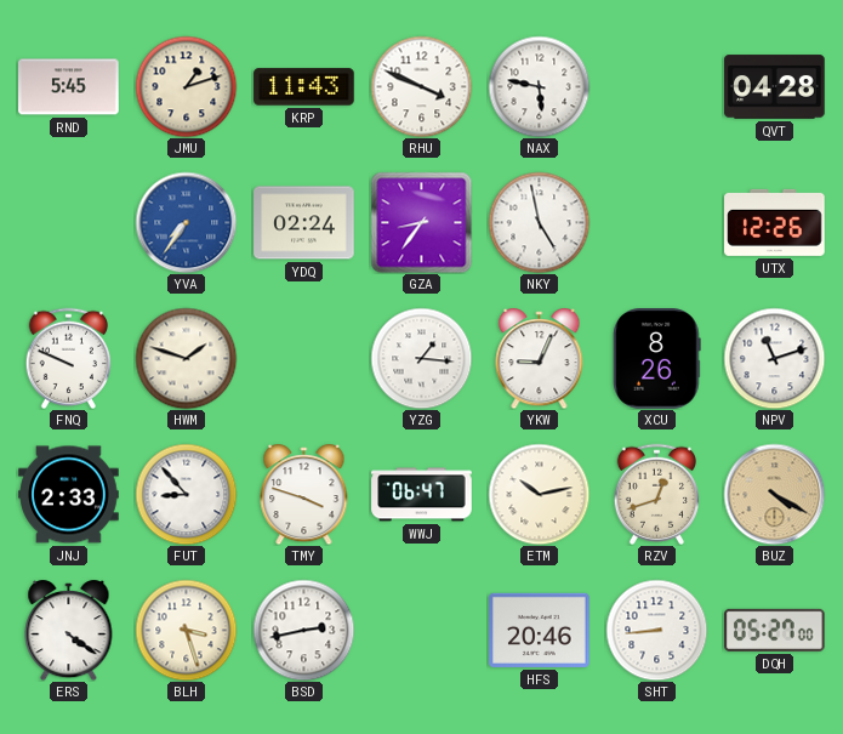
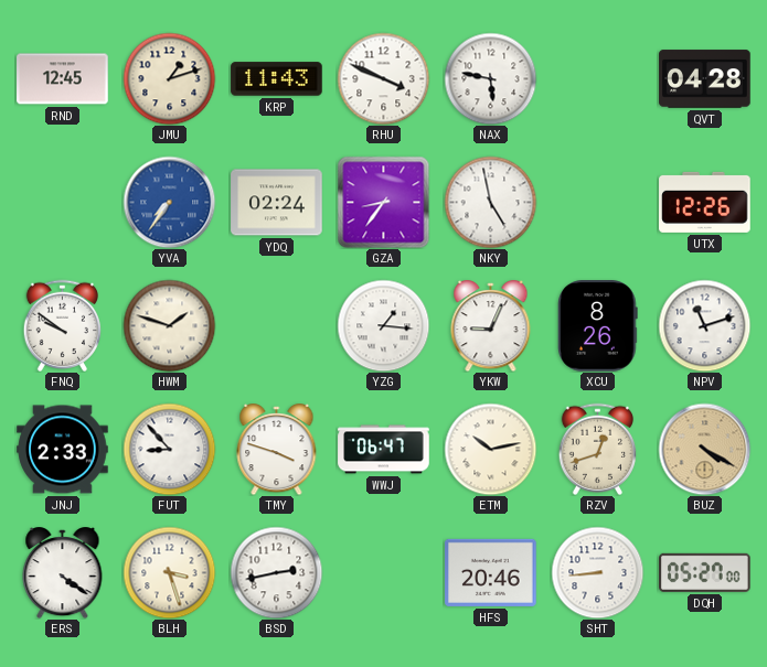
RND: 5:45 -> 12:45
FNQ: 9:49 -> 9:51
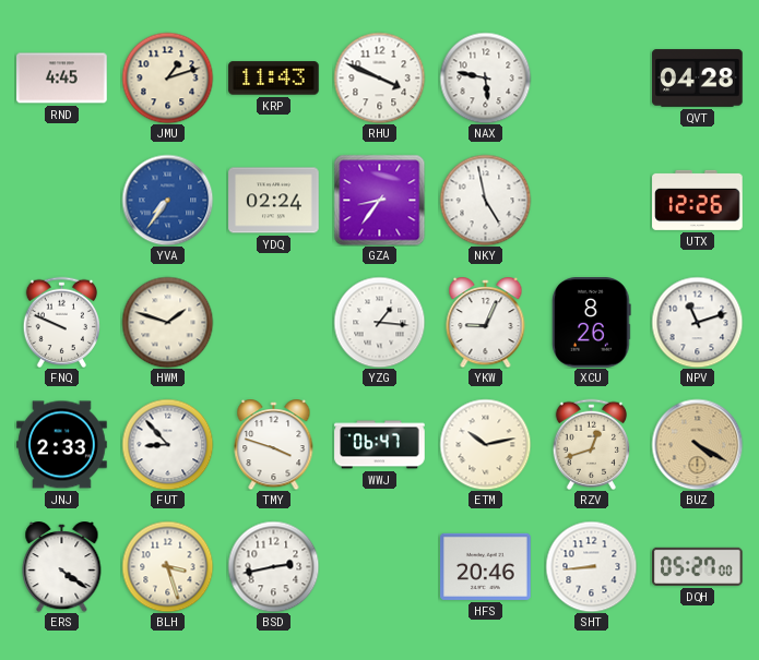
RND: 12:45 -> 4:45
FNQ: 9:51 -> 9:49
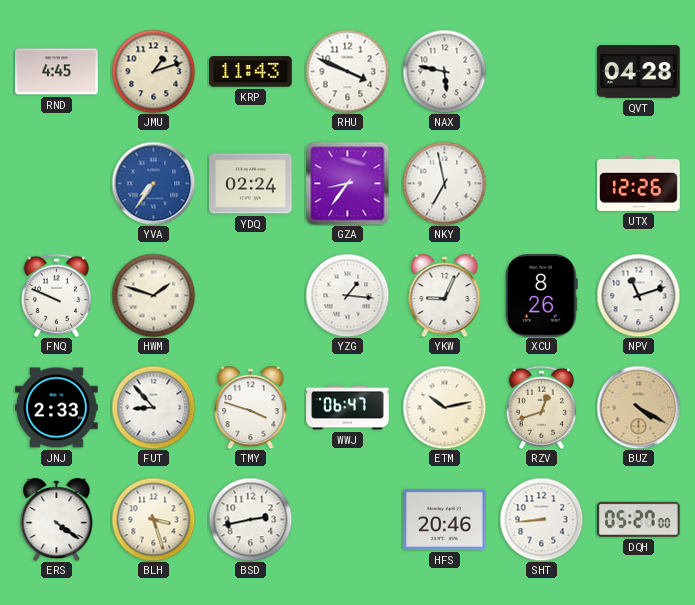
NKY: 4:58 -> 6:58
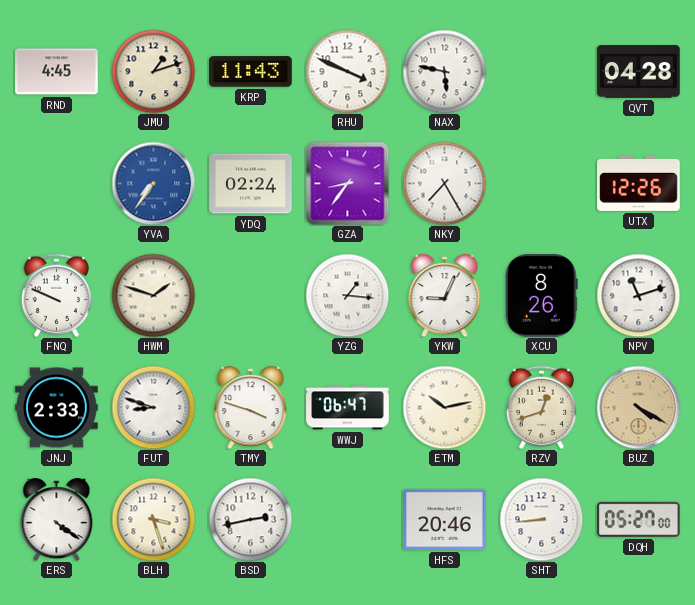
NKY: 6:58 -> 7:25
FUT: 8:53 -> 8:48
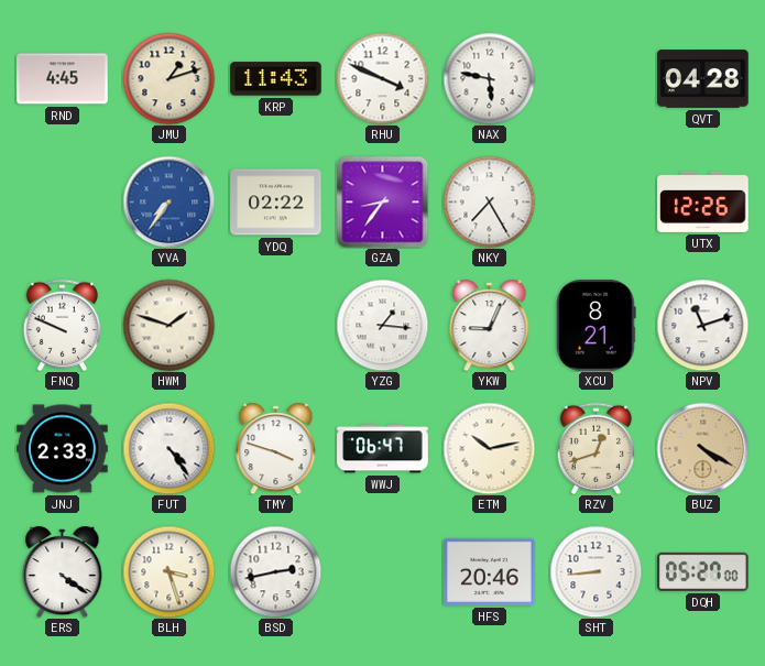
YDQ: 02:24 -> 02:22
XCU: 8:26 -> 8:21
FUT: 8:48 -> 4:24
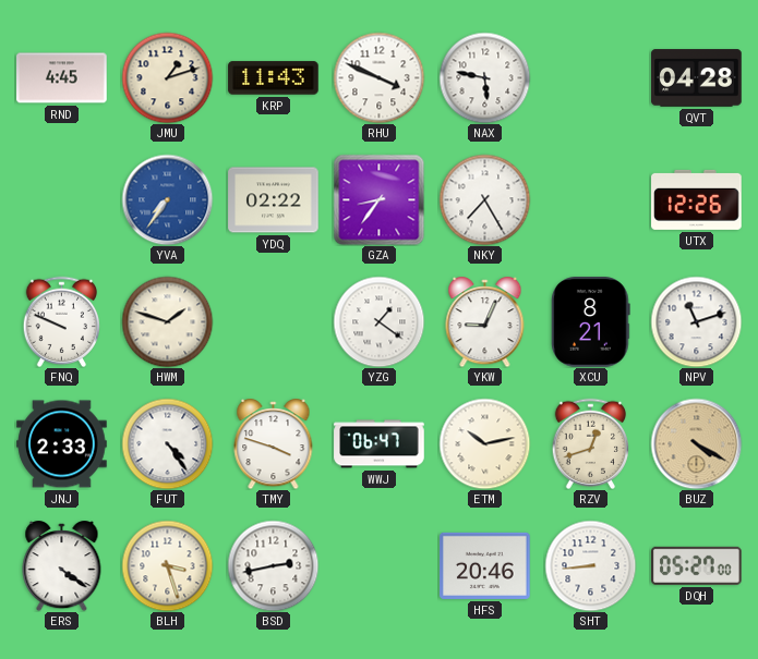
YZG: 1:16 -> 1:21
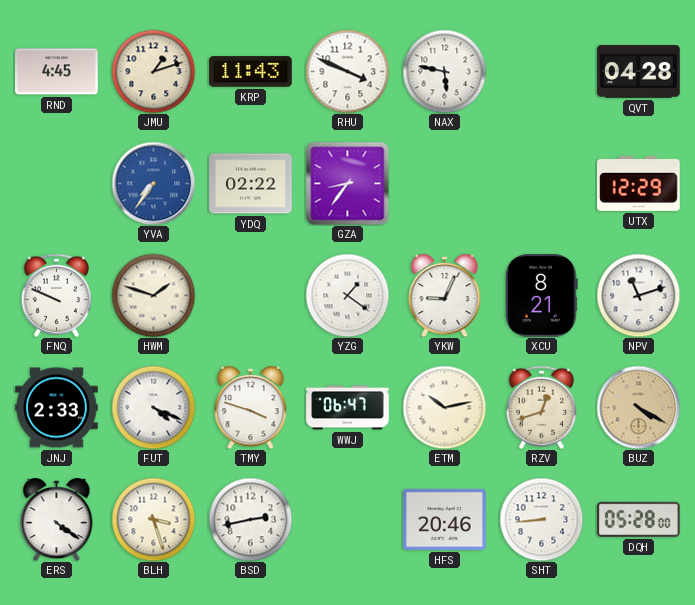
NKY: 7:25 -> none
UTX: 12:26 -> 12:29
FUT: 4:24 -> 4:19
DQH: 05:27 -> 05:28
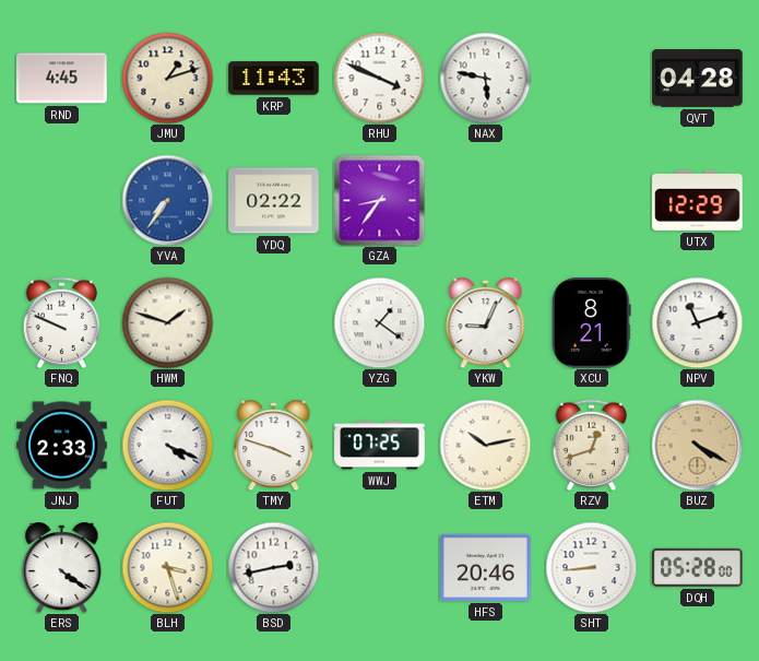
WWJ: 06:47 -> 07:25
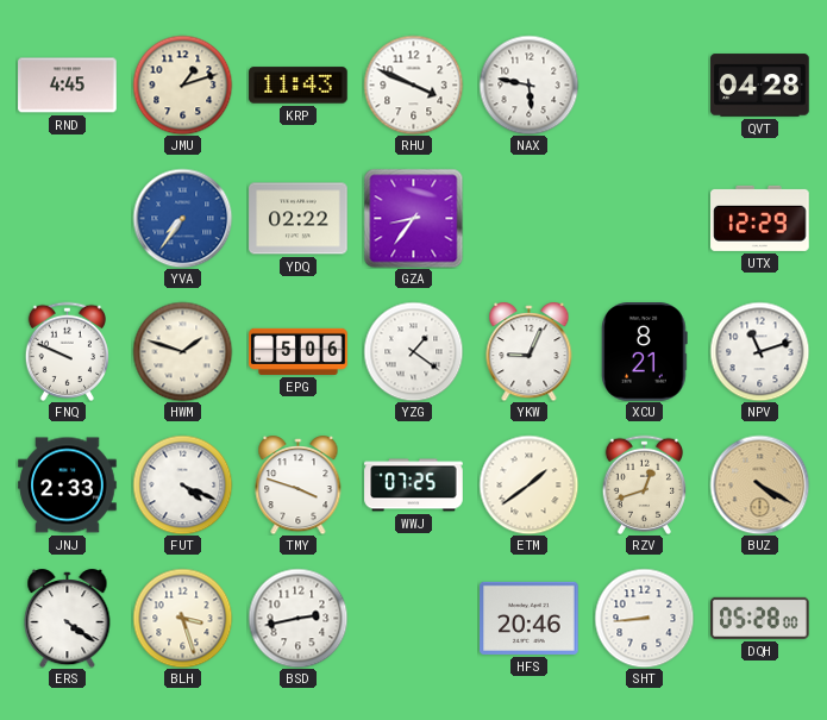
EPG: none -> 5:06
ETM: 10:13 -> 1:39
